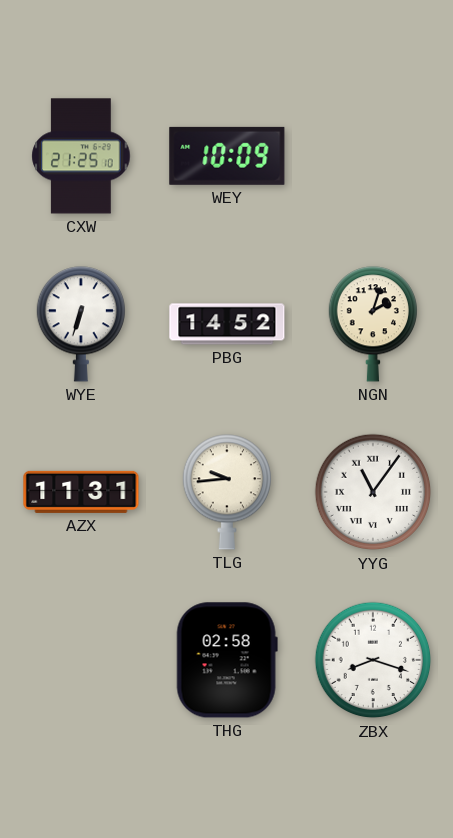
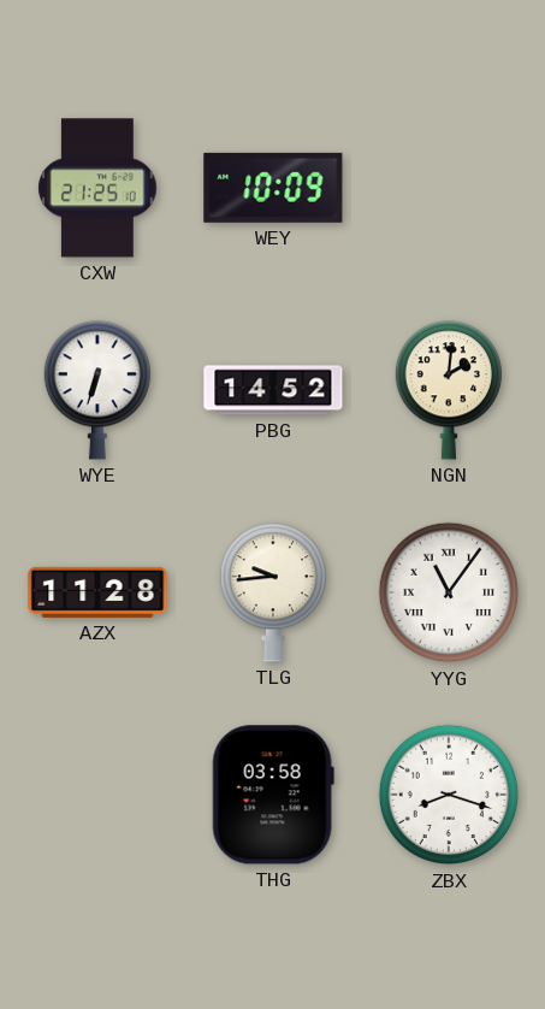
NGN: 2:03 -> 2:01
AZX: 11:31 -> 11:28
THG: 02:58 -> 03:58
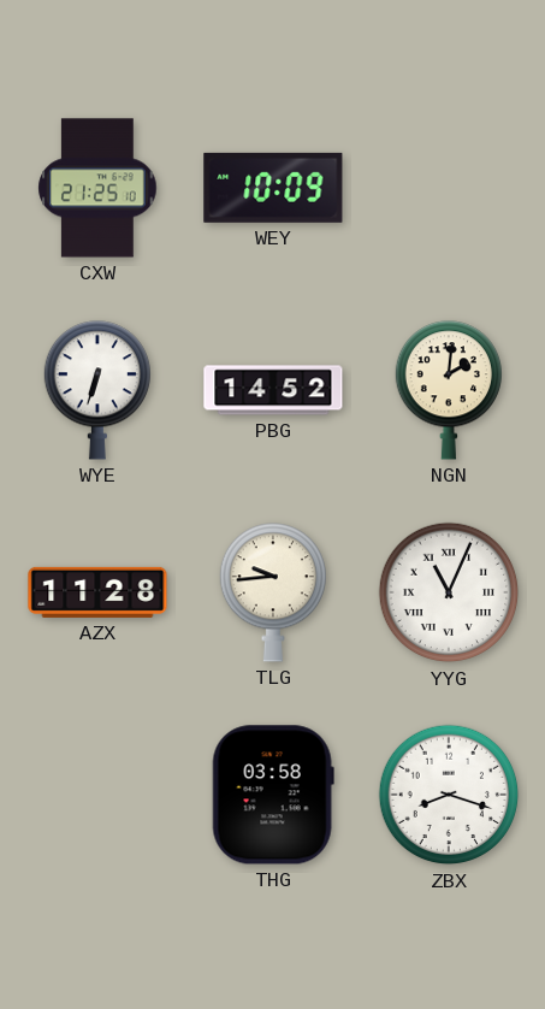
YYG: 11:06 -> 11:04
